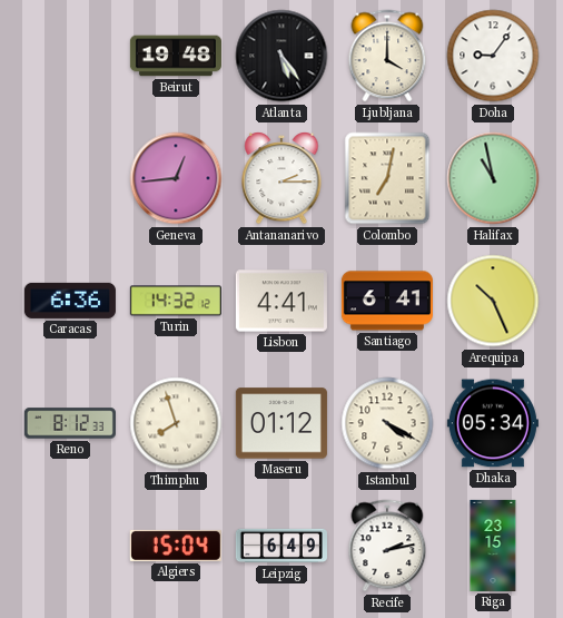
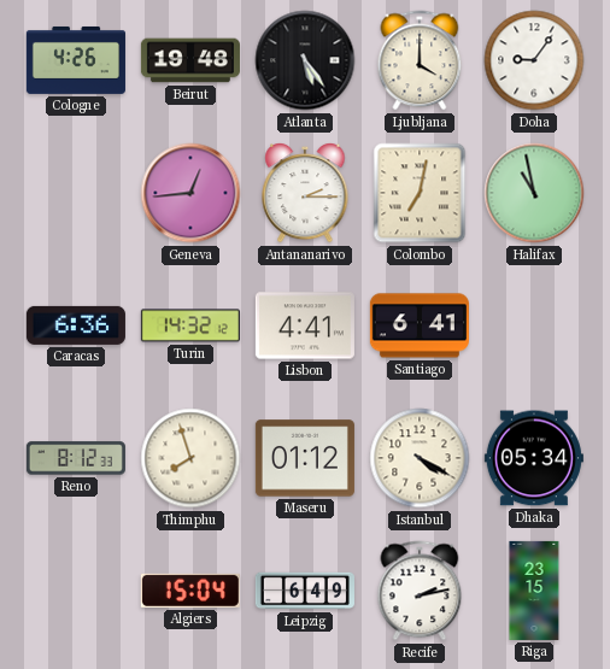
Cologne: none -> 4:26
Arequipa: 10:26 -> none
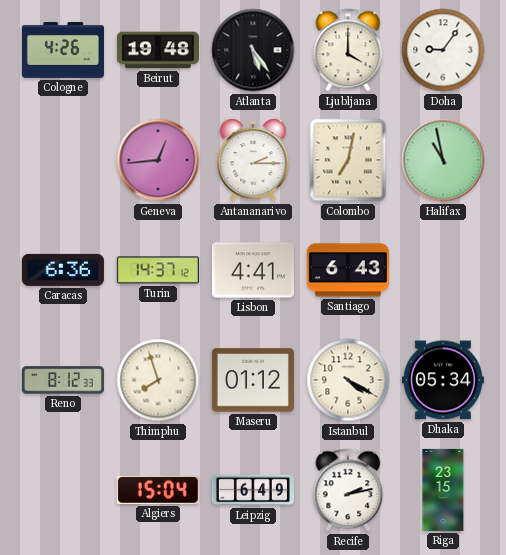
Turin: 14:32 -> 14:37
Santiago: 6:41 -> 6:43
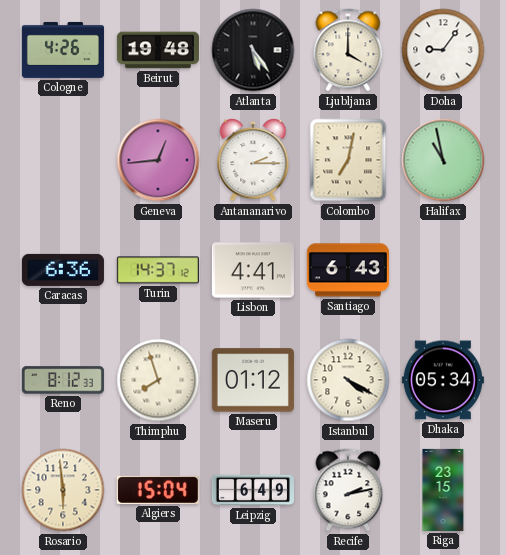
Rosario: none -> 5:59
